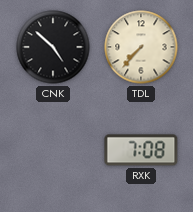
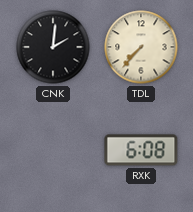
CNK: 4:52 -> 2:01
RXK: 7:08 -> 6:08
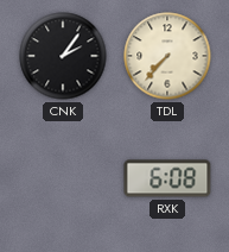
CNK: 2:01 -> 2:06
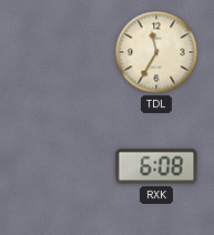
CNK: 2:06 -> none
TDL: 7:37 -> 11:35
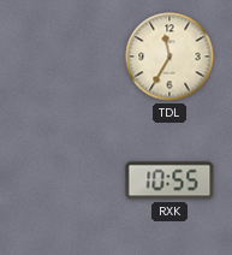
RXK: 6:08 -> 10:55
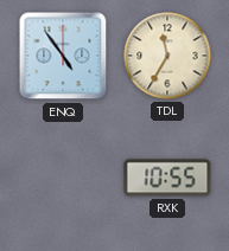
ENQ: none -> 4:54
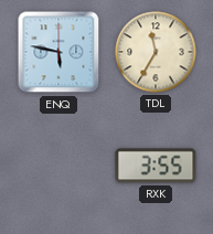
ENQ: 4:54 -> 5:47
RXK: 10:55 -> 3:55
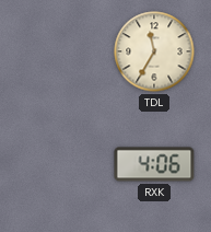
ENQ: 5:47 -> none
RXK: 3:55 -> 4:06
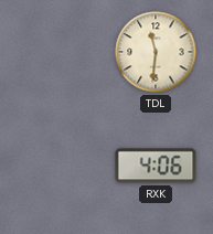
TDL: 11:35 -> 11:31
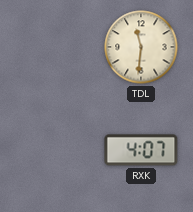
RXK: 4:06 -> 4:07
